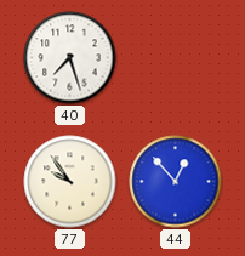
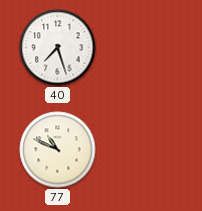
77: 9:54 -> 10:49
44: 12:53 -> none
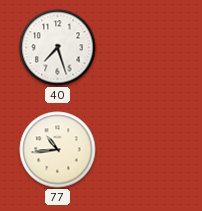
77: 10:49 -> 10:44
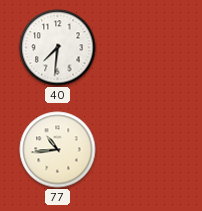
40: 7:27 -> 7:31
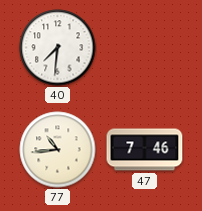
47: none -> 7:46
